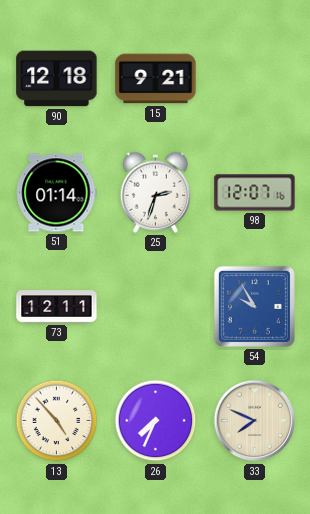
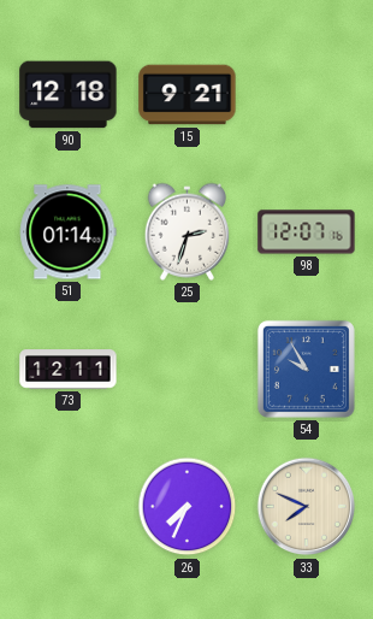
13: 4:53 -> none
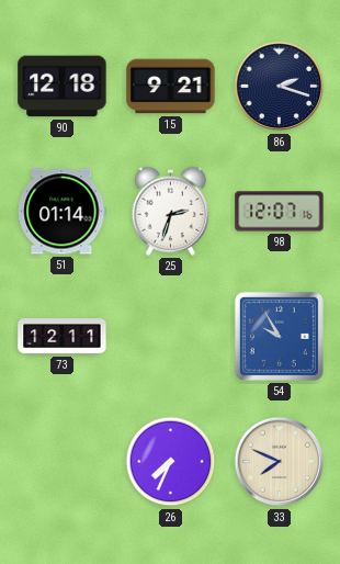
86: none -> 2:18
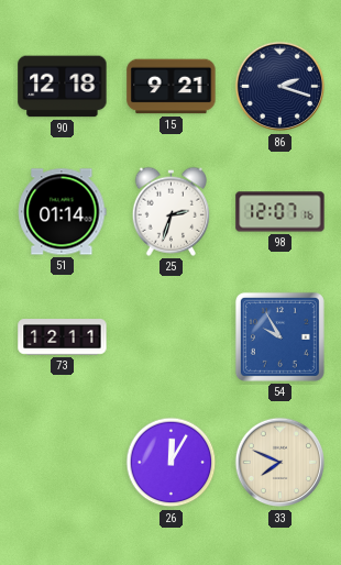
26: 7:34 -> 12:05
